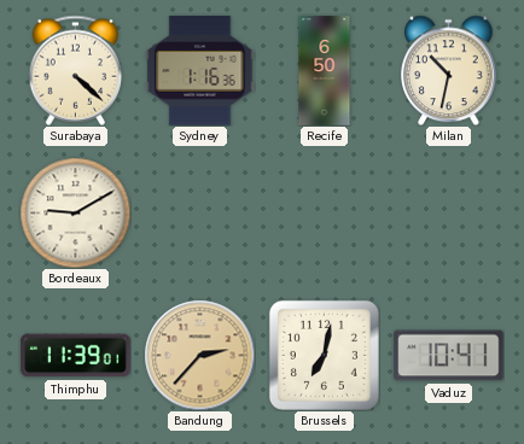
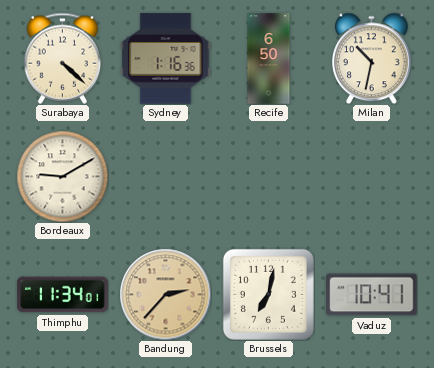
Thimphu: 11:39 -> 11:34
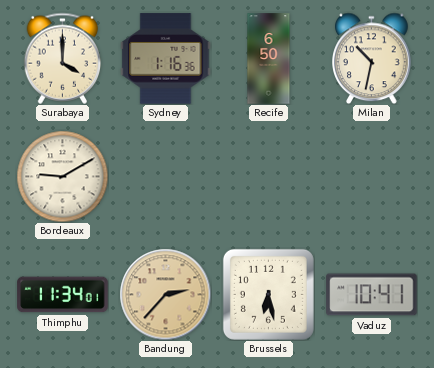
Surabaya: 4:22 -> 4:00
Brussels: 7:02 -> 6:28
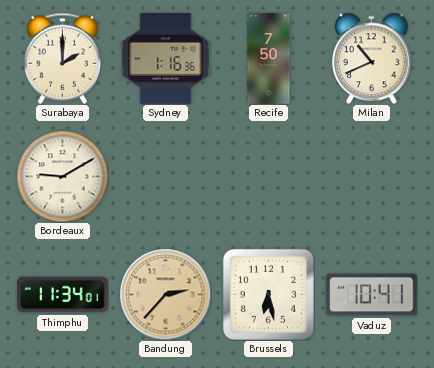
Surabaya: 4:00 -> 2:00
Recife: 6:50 -> 7:50
Milan: 10:32 -> 10:41
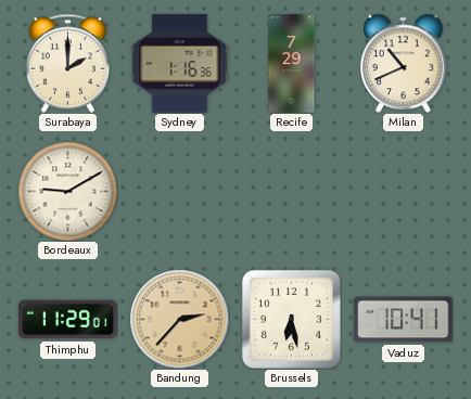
Recife: 7:50 -> 7:29
Thimphu: 11:34 -> 11:29
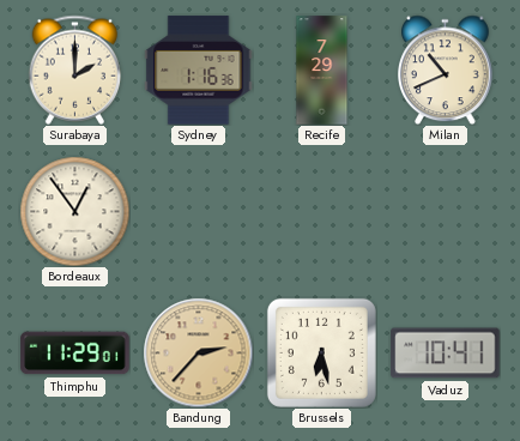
Bordeaux: 9:10 -> 12:54
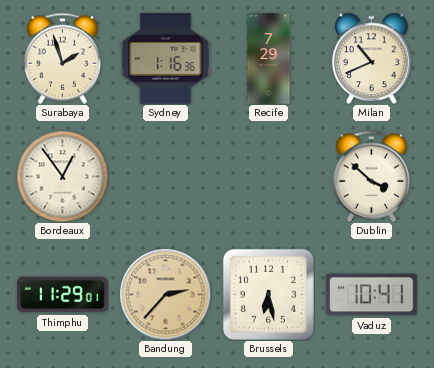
Surabaya: 2:00 -> 1:57
Dublin: none -> 3:52
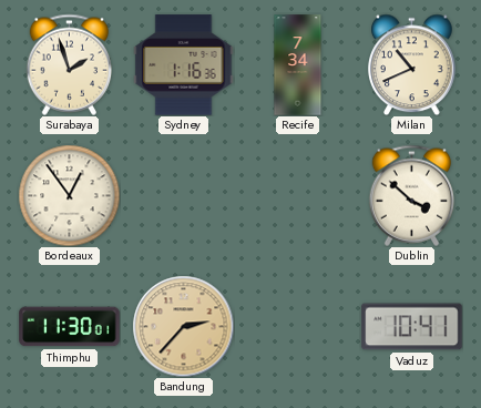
Recife: 7:29 -> 7:34
Thimphu: 11:29 -> 11:30
Brussels: 6:28 -> none
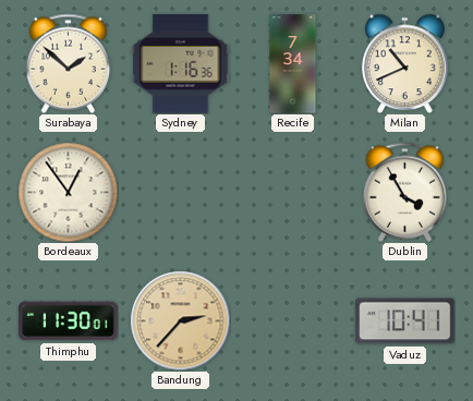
Surabaya: 1:57 -> 1:52
Dublin: 3:52 -> 3:55
